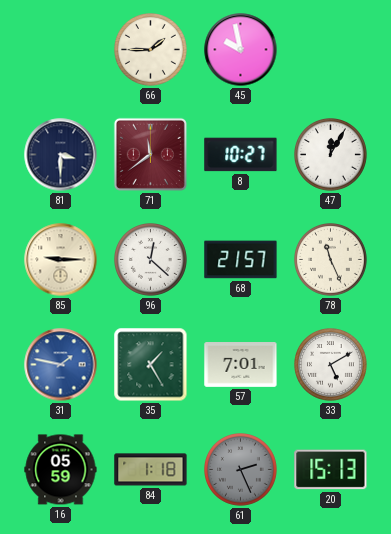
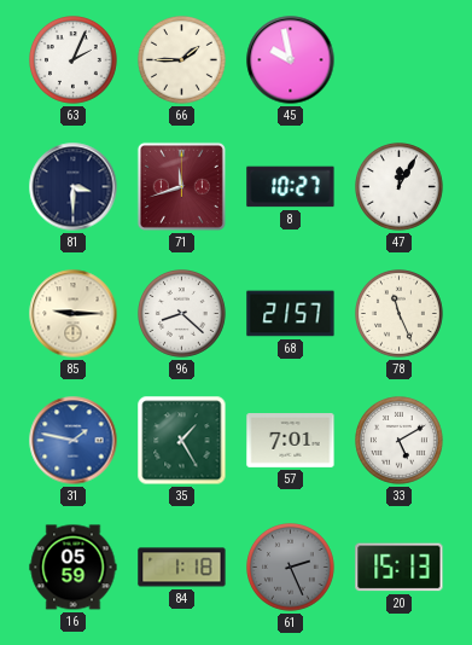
63: none -> 2:04
71: 11:39 -> 11:42
96: 12:22 -> 8:22
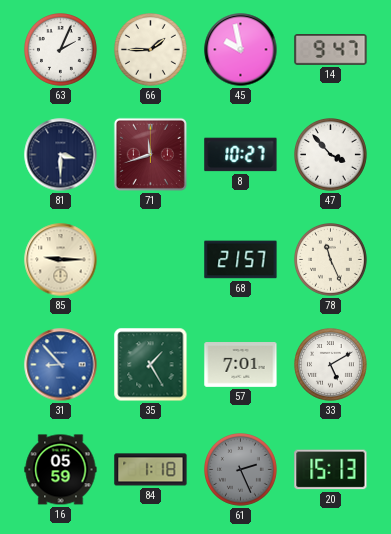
14: none -> 9:47
47: 12:05 -> 3:53
96: 8:22 -> none
31: 1:47 -> 8:53
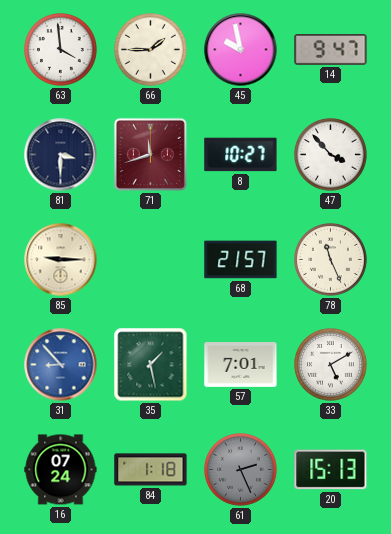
63: 2:04 -> 3:59
35: 1:25 -> 1:28
16: 05:59 -> 07:24
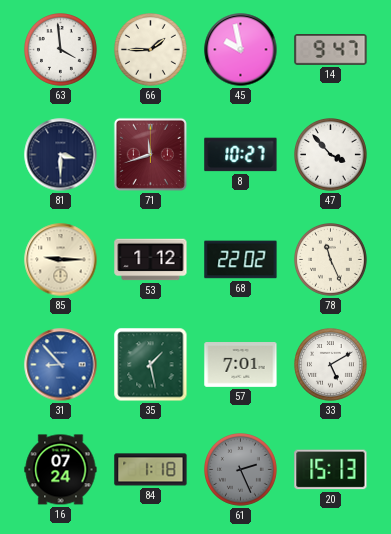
53: none -> 1:12
68: 21:57 -> 22:02
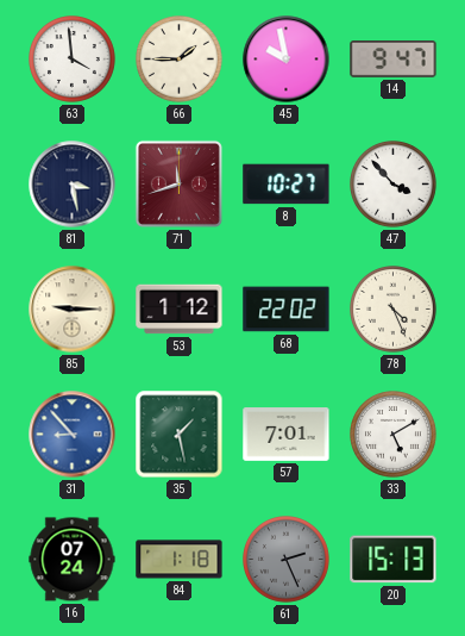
81: 3:30 -> 3:28
78: 11:26 -> 4:26
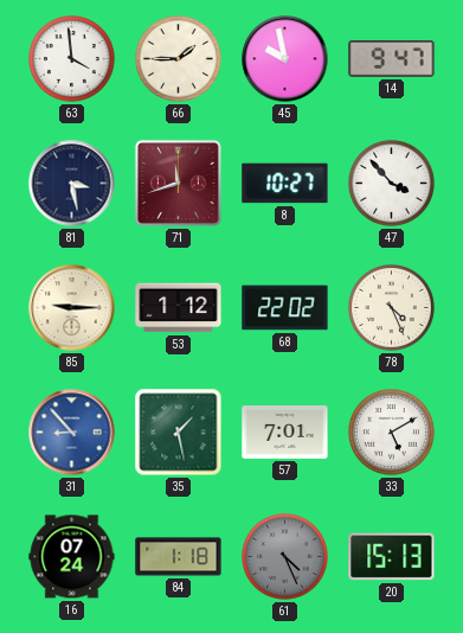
61: 2:26 -> 4:26
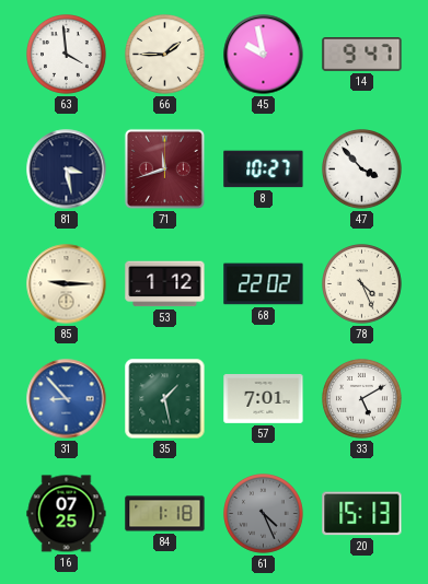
16: 07:24 -> 07:25
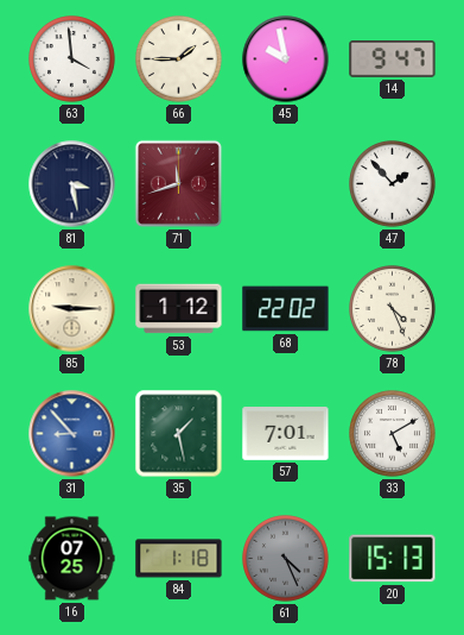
8: 10:27 -> none
47: 3:53 -> 1:53
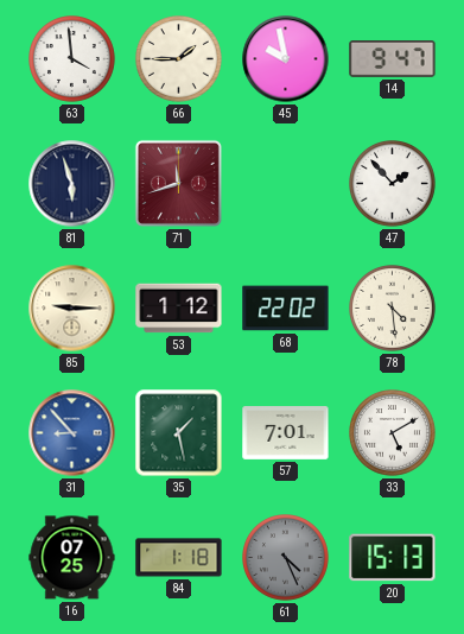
81: 3:28 -> 5:57
78: 4:26 -> 4:29
